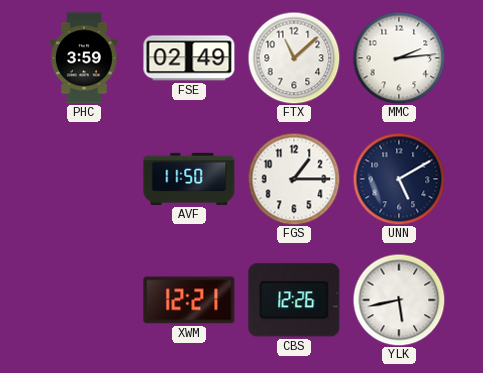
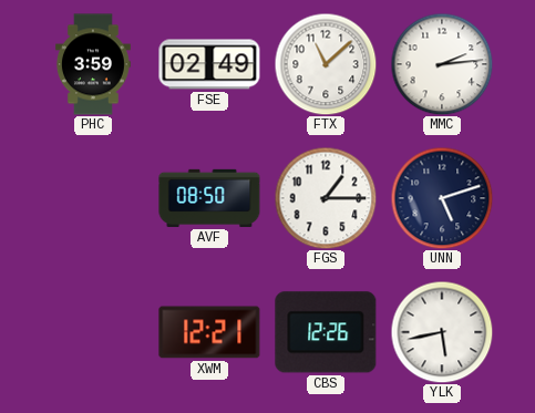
AVF: 11:50 -> 08:50
UNN: 5:10 -> 5:12
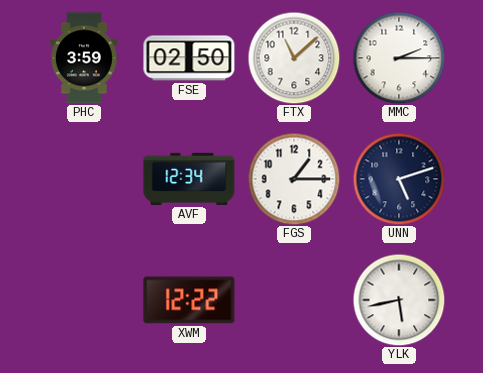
FSE: 02:49 -> 02:50
MMC: 2:14 -> 2:15
AVF: 08:50 -> 12:34
XWM: 12:21 -> 12:22
CBS: 12:26 -> none
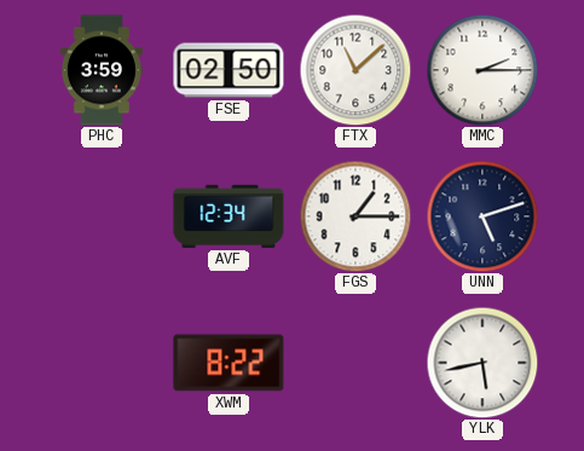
XWM: 12:22 -> 8:22
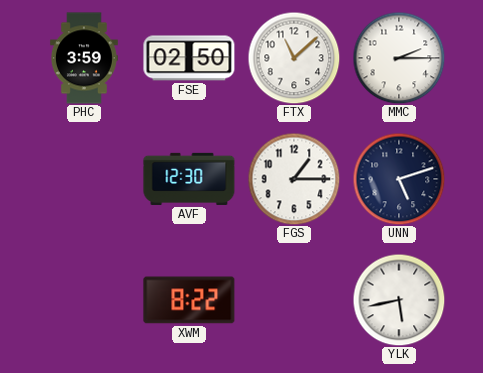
AVF: 12:34 -> 12:30
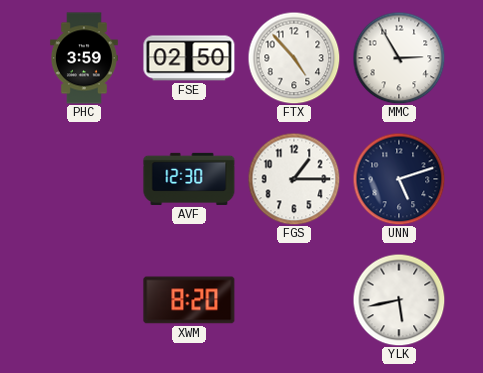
FTX: 11:08 -> 4:53
MMC: 2:15 -> 2:55
XWM: 8:22 -> 8:20
